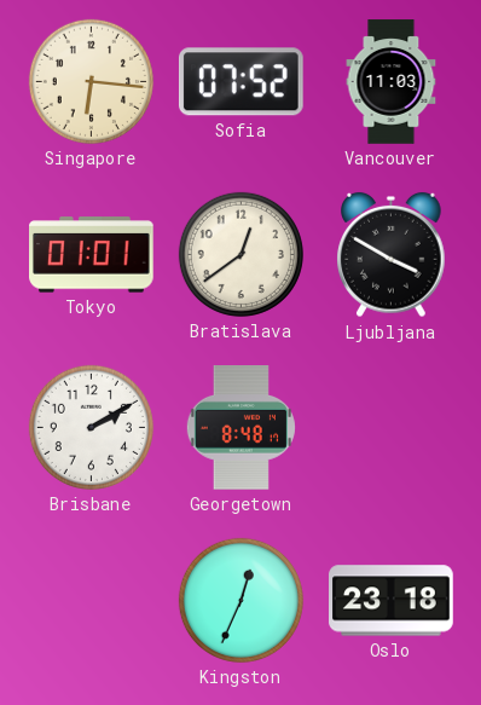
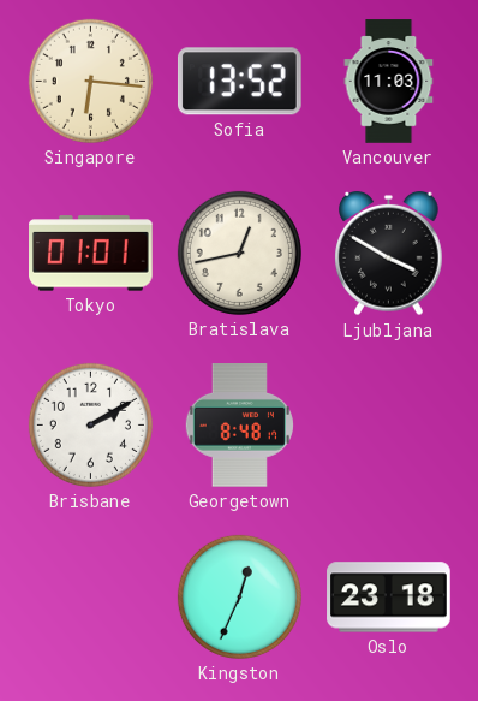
Sofia: 07:52 -> 13:52
Bratislava: 12:39 -> 12:43
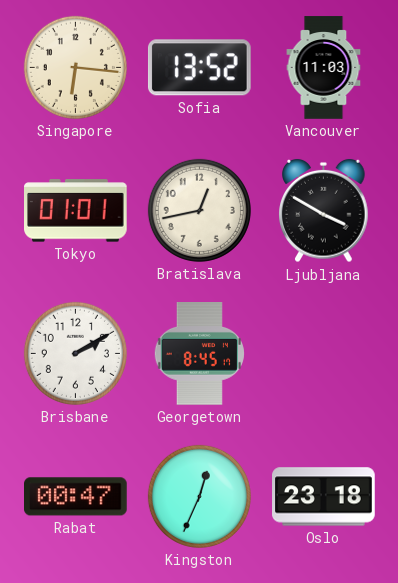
Georgetown: 8:48 -> 8:45
Rabat: none -> 00:47
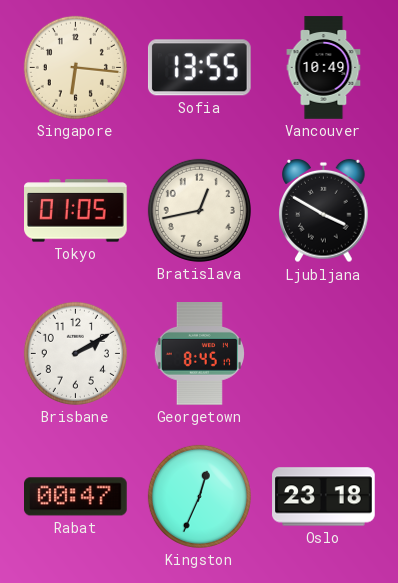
Sofia: 13:52 -> 13:55
Vancouver: 11:03 -> 10:49
Tokyo: 01:01 -> 01:05
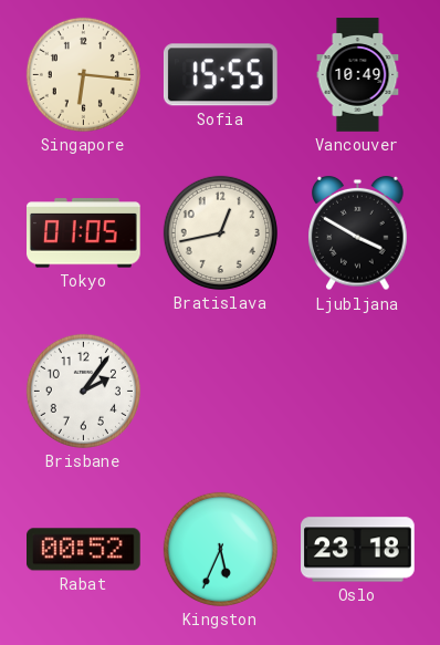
Sofia: 13:55 -> 15:55
Brisbane: 2:10 -> 2:06
Georgetown: 8:45 -> none
Rabat: 00:47 -> 00:52
Kingston: 12:34 -> 5:34
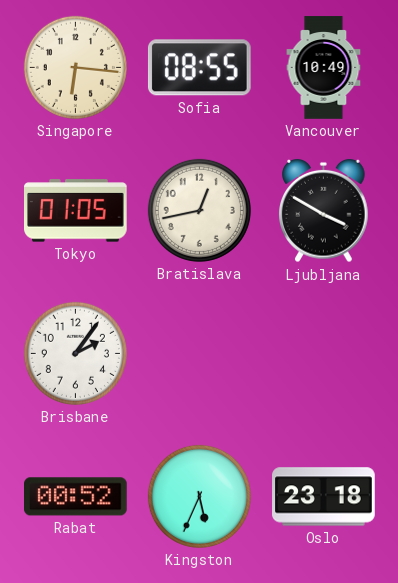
Sofia: 15:55 -> 08:55
